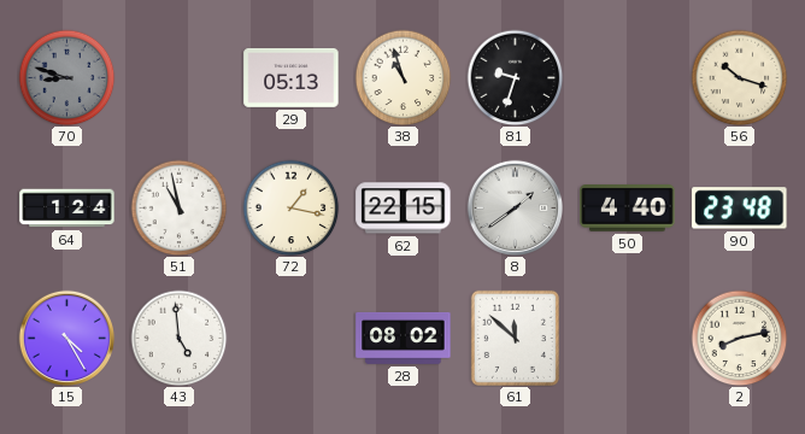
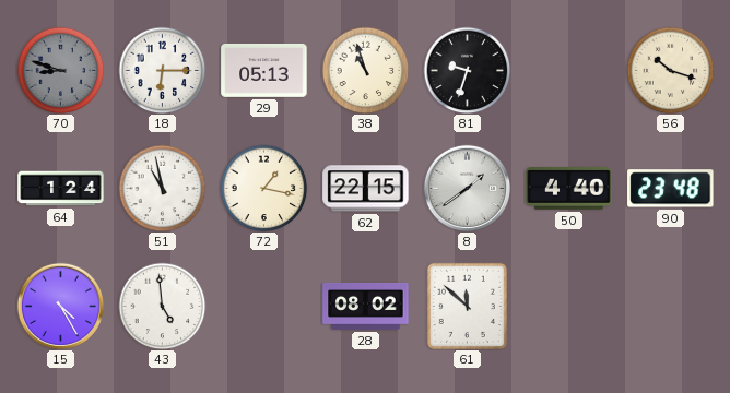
18: none -> 6:15
2: 8:13 -> none
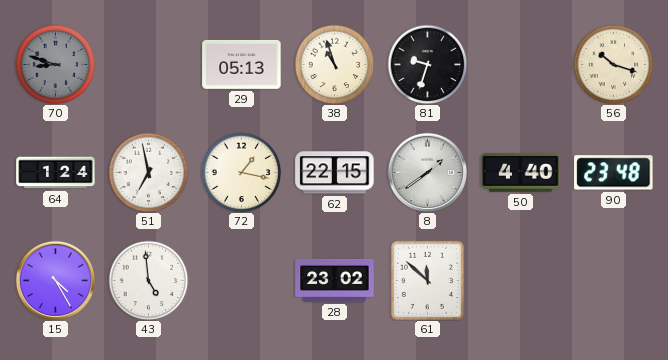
18: 6:15 -> none
51: 10:58 -> 6:58
28: 08:02 -> 23:02
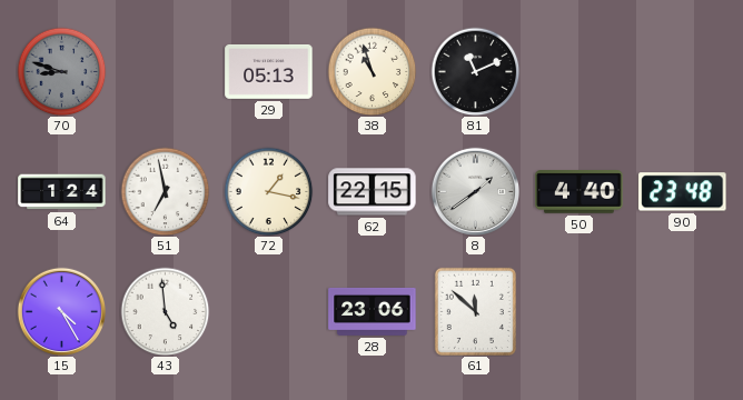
81: 9:33 -> 11:11
56: 10:18 -> none
28: 23:02 -> 23:06
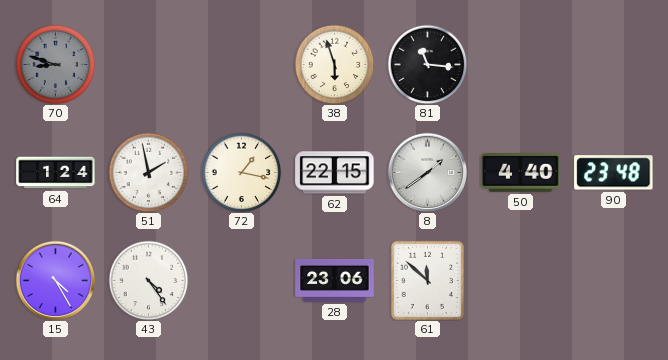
29: 05:13 -> none
38: 10:57 -> 5:57
81: 11:11 -> 11:16
51: 6:58 -> 1:58
43: 4:59 -> 4:24
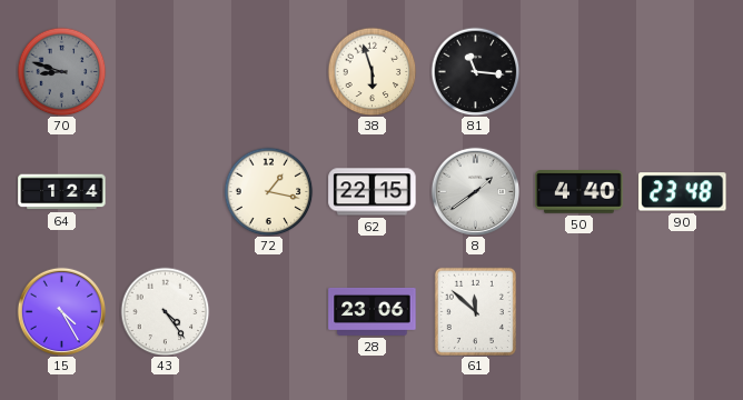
51: 1:58 -> none
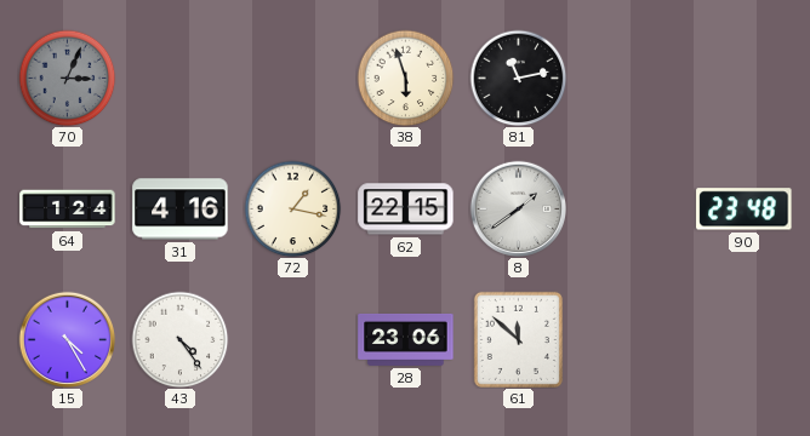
70: 8:48 -> 3:04
81: 11:16 -> 11:13
31: none -> 4:16
50: 4:40 -> none
